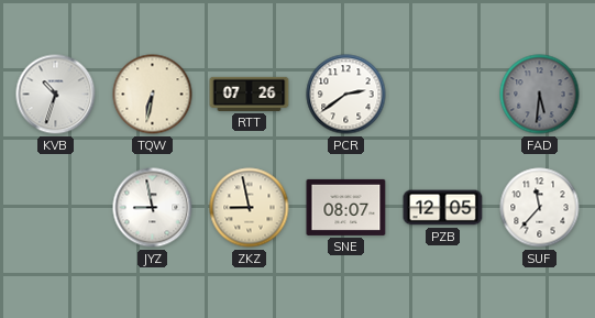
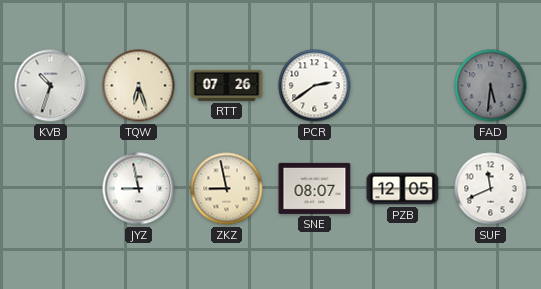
TQW: 6:32 -> 6:27
SUF: 11:37 -> 11:41
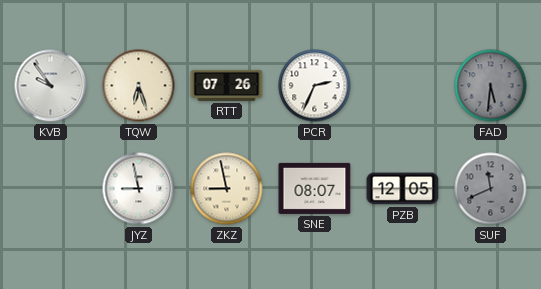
KVB: 10:33 -> 9:54
PCR: 2:39 -> 2:34
SUF dial: white -> grey
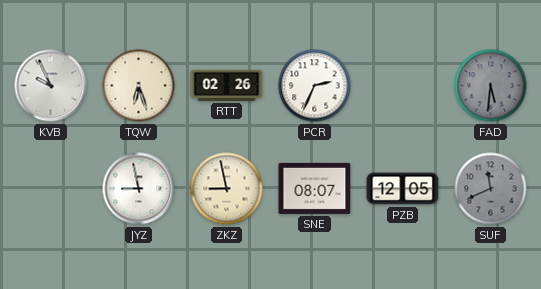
KVB: 9:54 -> 9:56
RTT: 07:26 -> 02:26
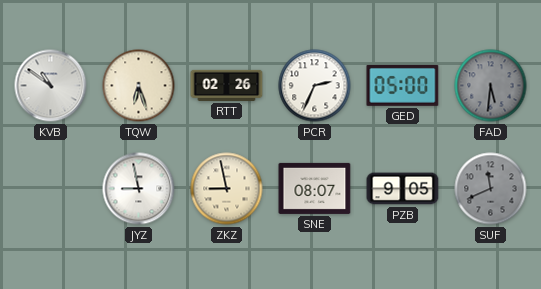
KVB: 9:56 -> 10:51
GED: none -> 05:00
PZB: 12:05 -> 9:05
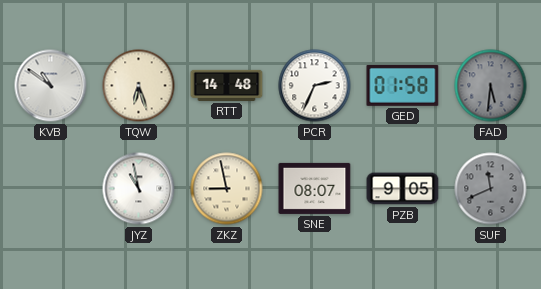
RTT: 02:26 -> 14:48
GED: 05:00 -> 01:58
JYZ: 8:58 -> 10:58
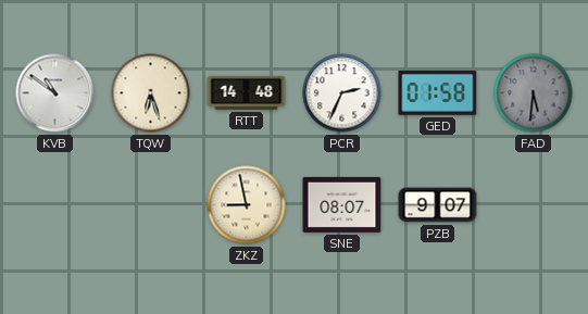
JYZ: 10:58 -> none
PZB: 9:05 -> 9:07
SUF: 11:41 -> none
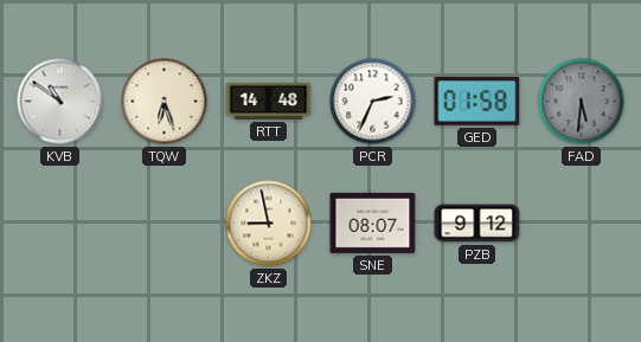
PZB: 9:07 -> 9:12
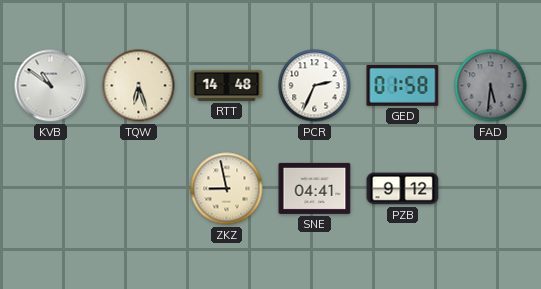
SNE: 08:07 -> 04:41
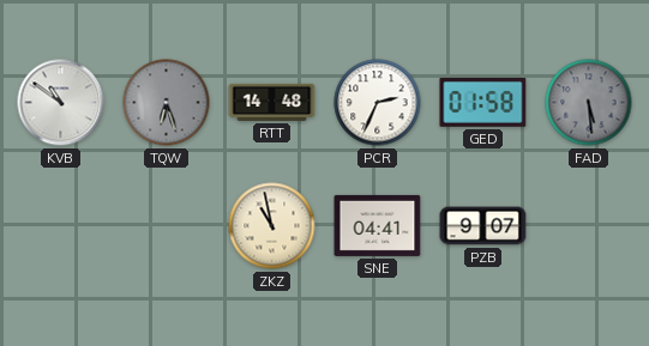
TQW dial: cream -> grey
FAD: 5:31 -> 5:29
ZKZ: 8:58 -> 10:58
PZB: 9:12 -> 9:07
